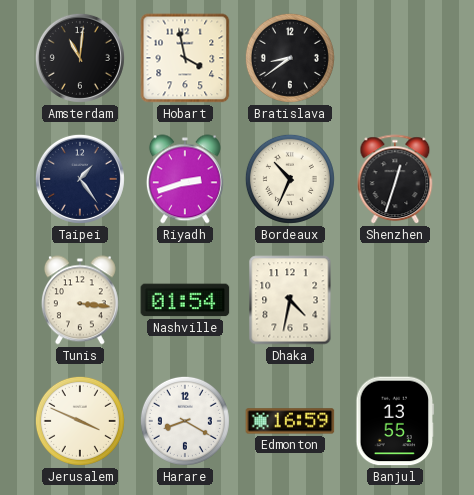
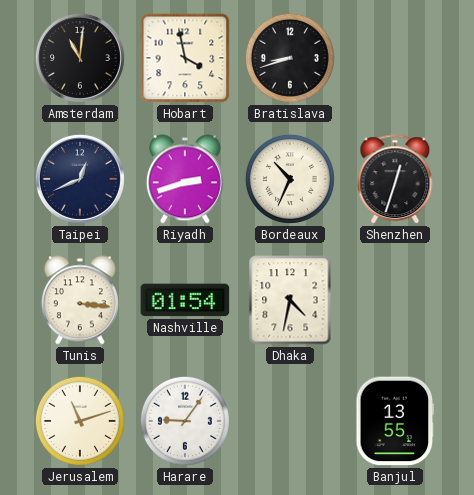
Bratislava: 8:39 -> 8:42
Taipei: 1:24 -> 12:41
Jerusalem: 3:49 -> 11:12
Harare: 8:20 -> 9:06
Edmonton: 16:59 -> none
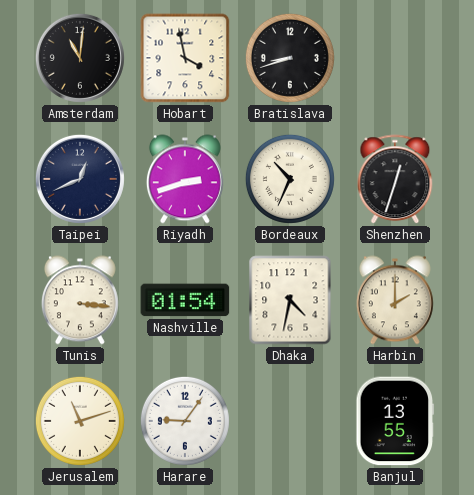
Harbin: none -> 2:00
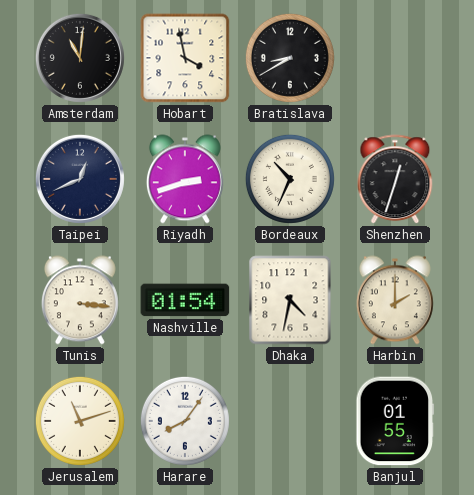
Bratislava: 8:42 -> 8:40
Harare: 9:06 -> 8:06
Banjul: 13:55 -> 01:55
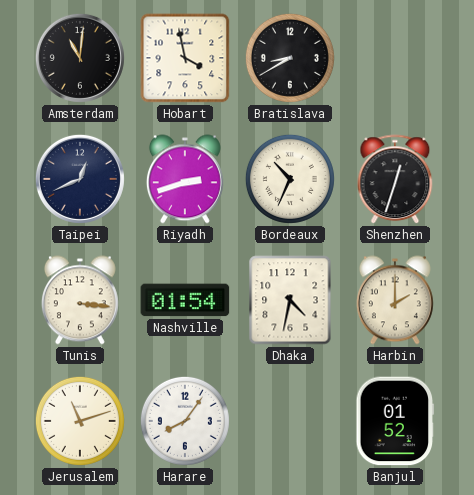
Banjul: 01:55 -> 01:52
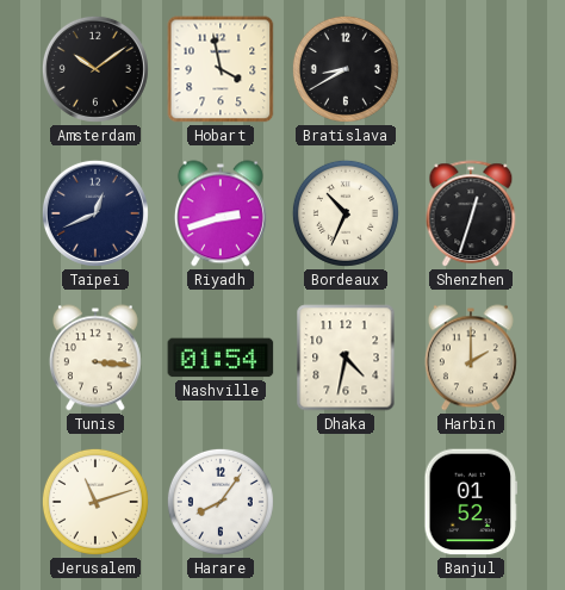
Amsterdam: 11:01 -> 10:09
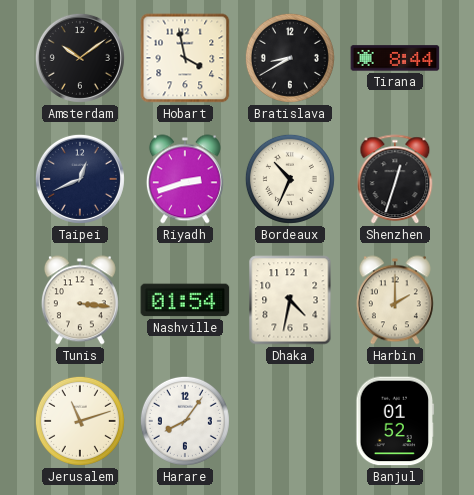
Tirana: none -> 8:44
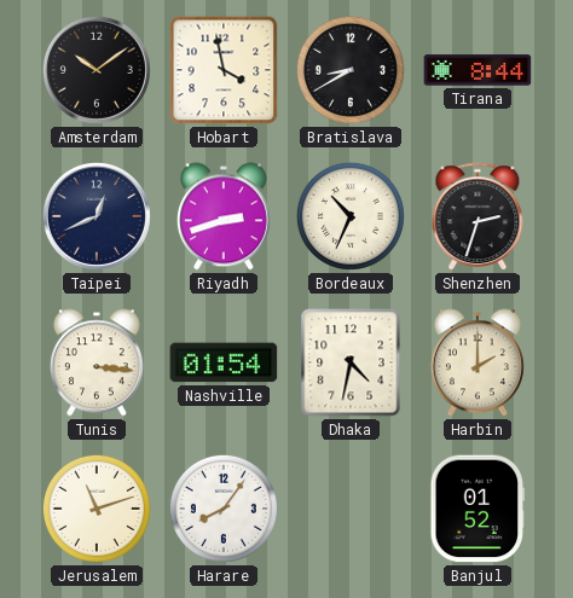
Shenzhen: 12:33 -> 2:33
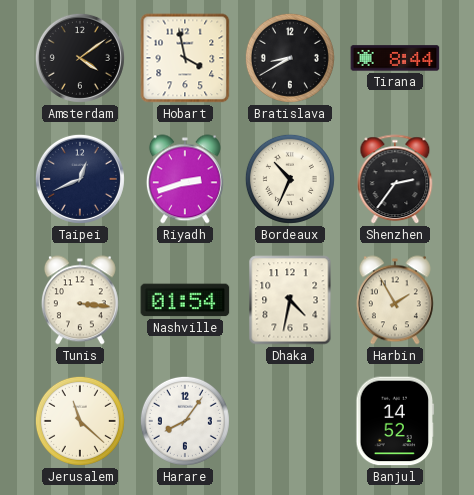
Amsterdam: 10:09 -> 4:09
Shenzhen: 2:33 -> 2:36
Harbin: 2:00 -> 1:55
Jerusalem: 11:12 -> 11:22
Banjul: 01:52 -> 14:52
